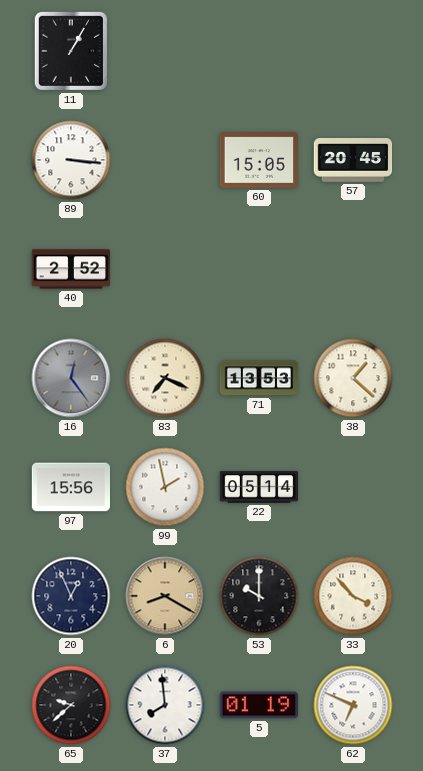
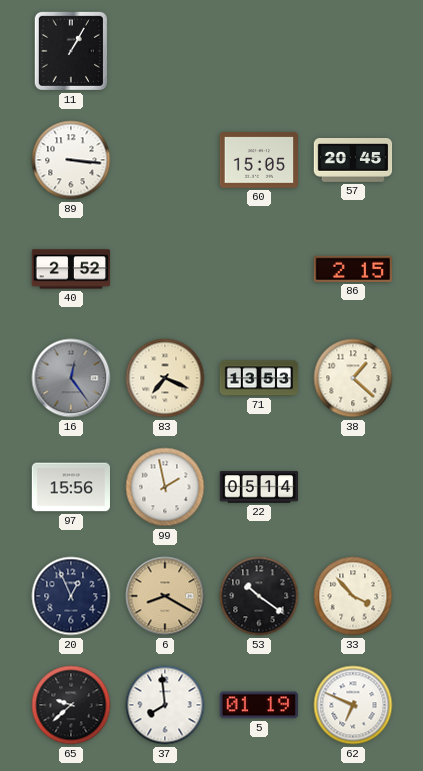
86: none -> 2:15
53: 10:00 -> 10:21
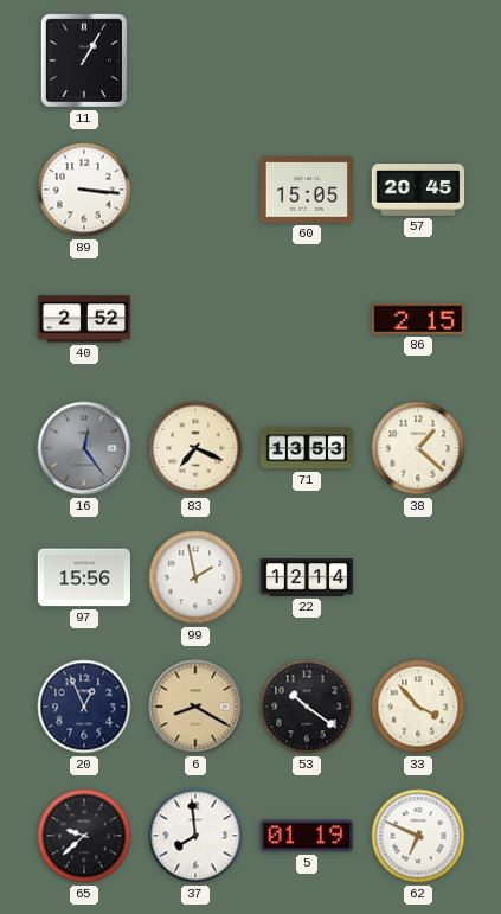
22: 05:14 -> 12:14
